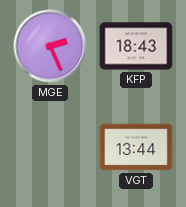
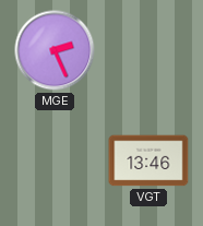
KFP: 18:43 -> none
VGT: 13:44 -> 13:46
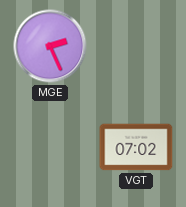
VGT: 13:46 -> 07:02
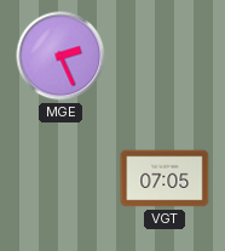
VGT: 07:02 -> 07:05
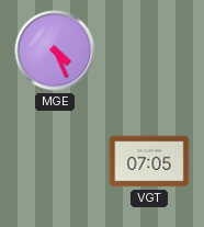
MGE: 2:26 -> 4:26
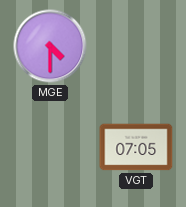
MGE: 4:26 -> 4:30
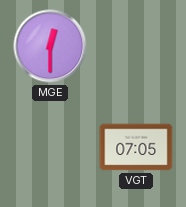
MGE: 4:30 -> 12:30
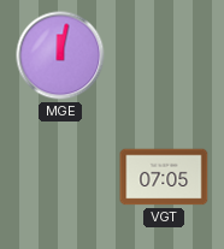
MGE: 12:30 -> 12:02
